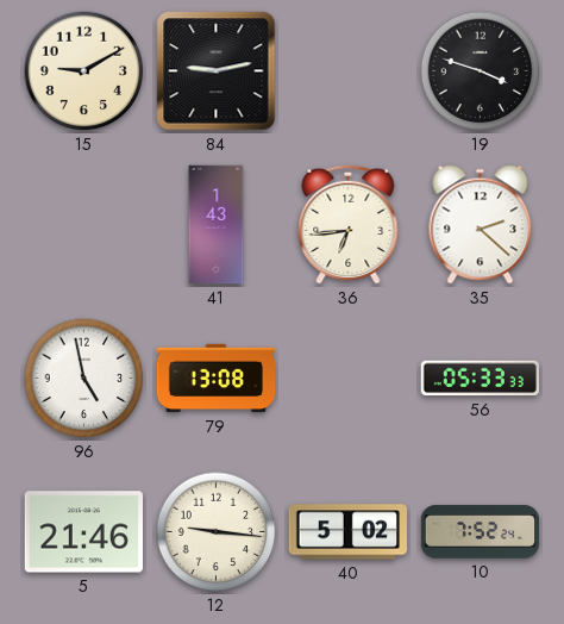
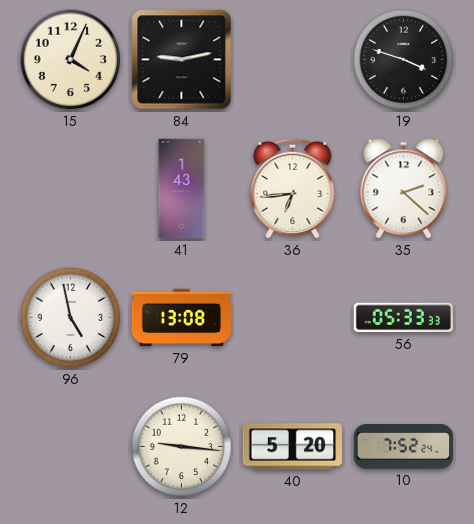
15: 9:10 -> 4:04
5: 21:46 -> none
40: 5:02 -> 5:20
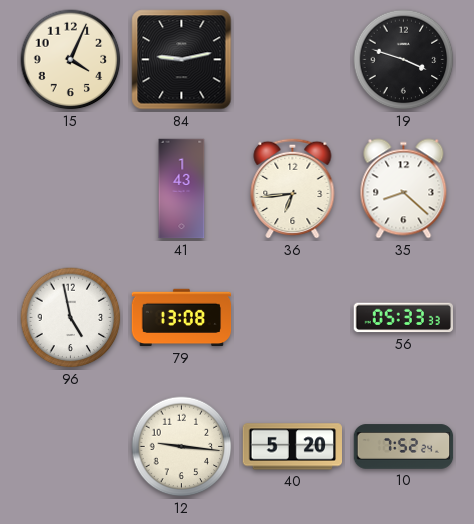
35: 2:22 -> 8:22
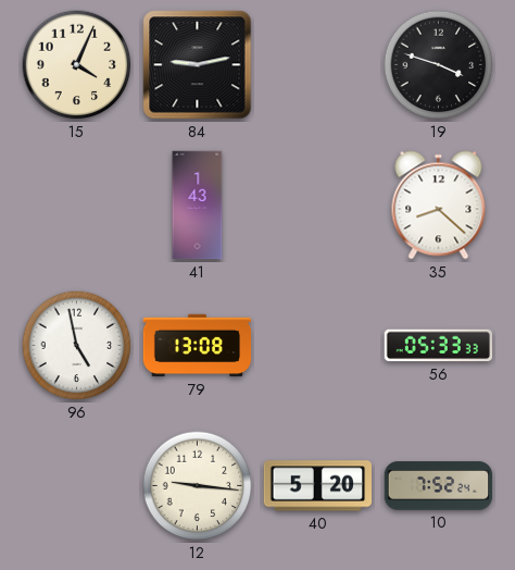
36: 6:44 -> none
